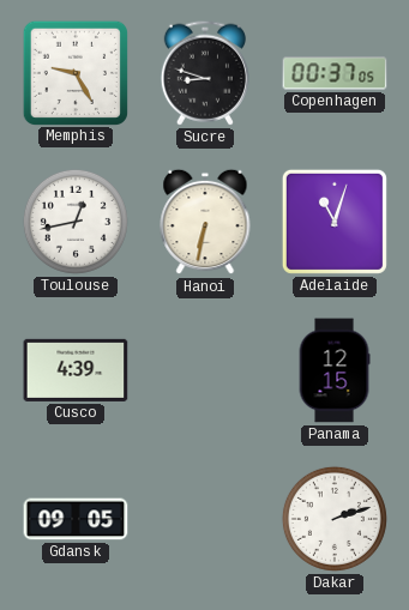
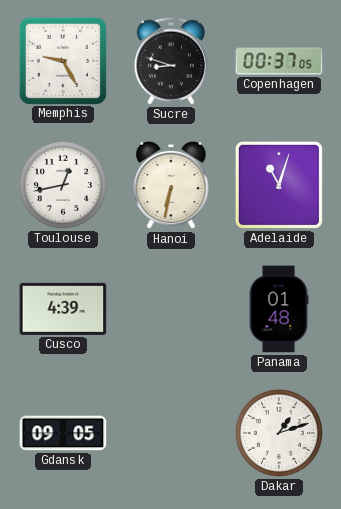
Panama: 12:15 -> 01:48
Dakar: 2:12 -> 1:12
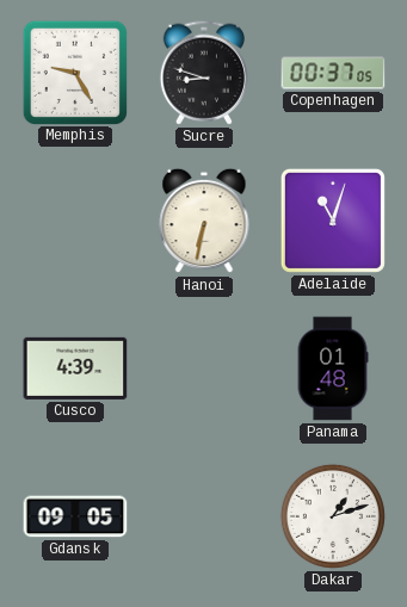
Toulouse: 12:43 -> none
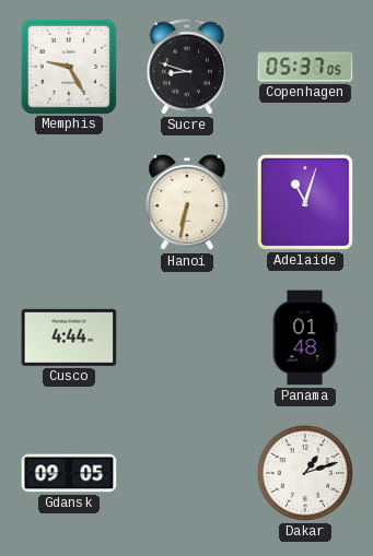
Copenhagen: 00:37 -> 05:37
Cusco: 4:39 -> 4:44
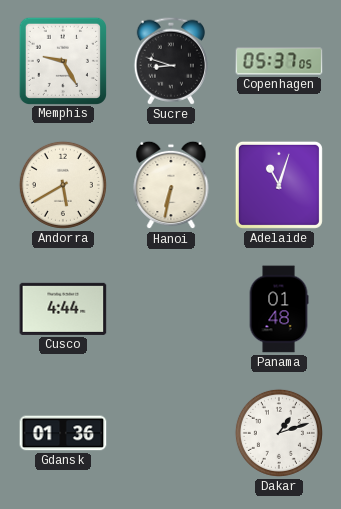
Andorra: none -> 5:40
Gdansk: 09:05 -> 01:36
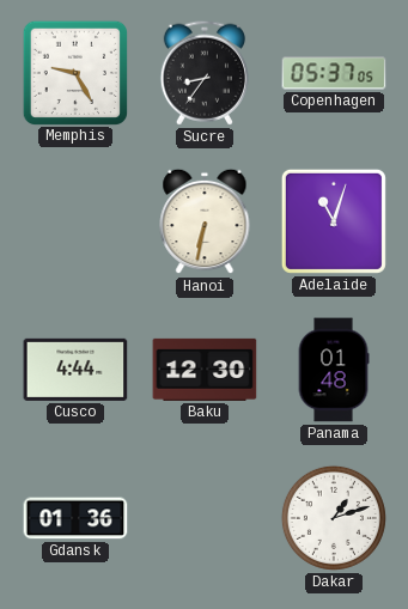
Sucre: 8:48 -> 8:36
Andorra: 5:40 -> none
Baku: none -> 12:30
